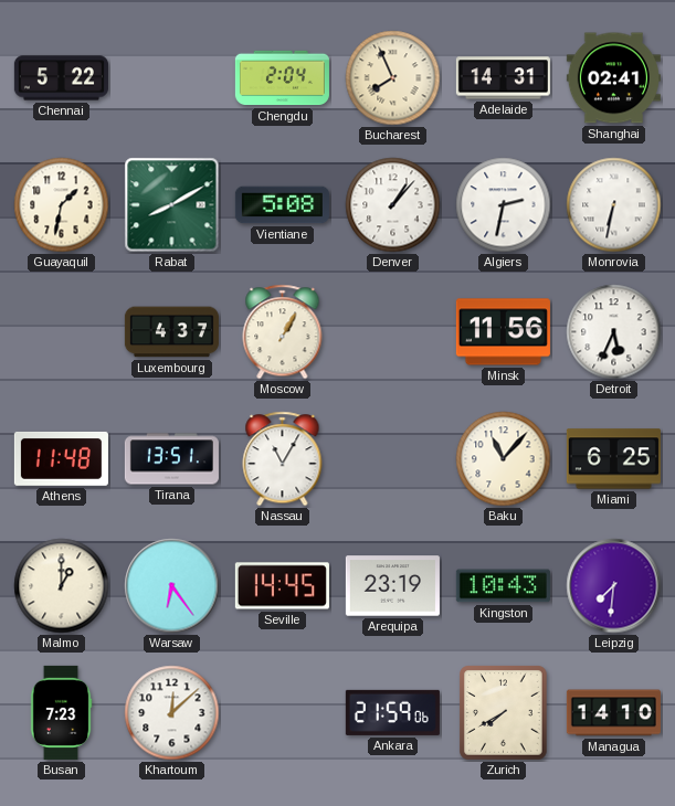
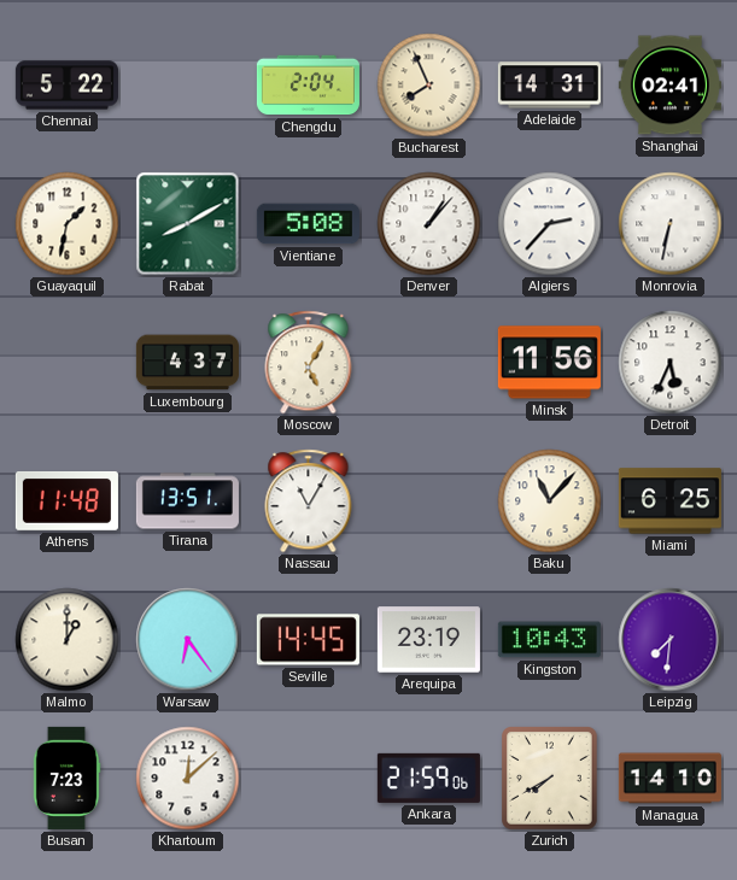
Algiers: 2:32 -> 2:37
Moscow: 1:05 -> 5:05
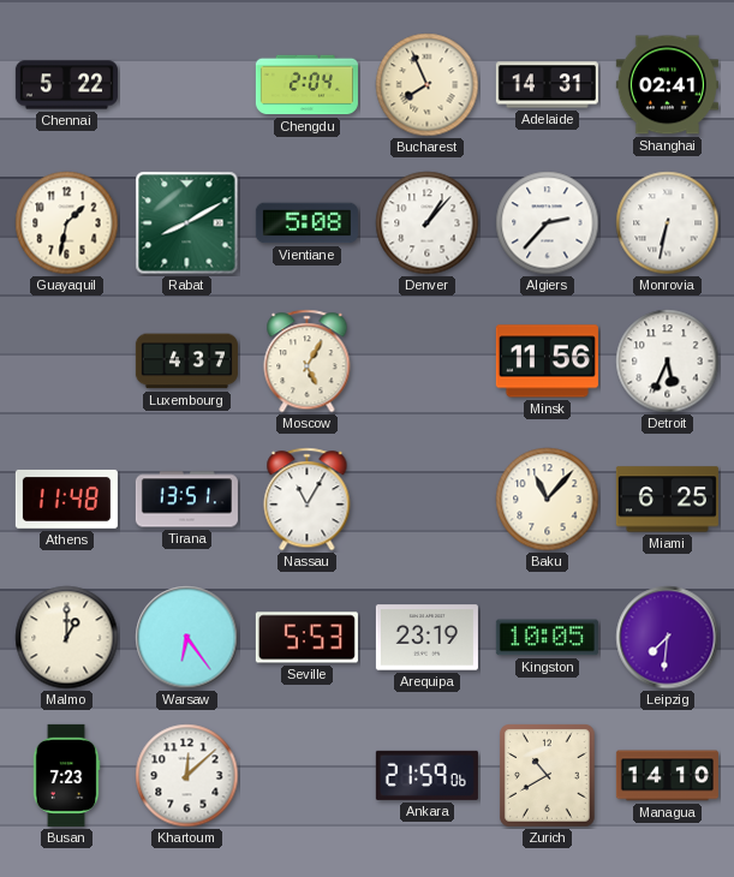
Seville: 14:45 -> 5:53
Kingston: 10:43 -> 10:05
Zurich: 7:40 -> 10:40
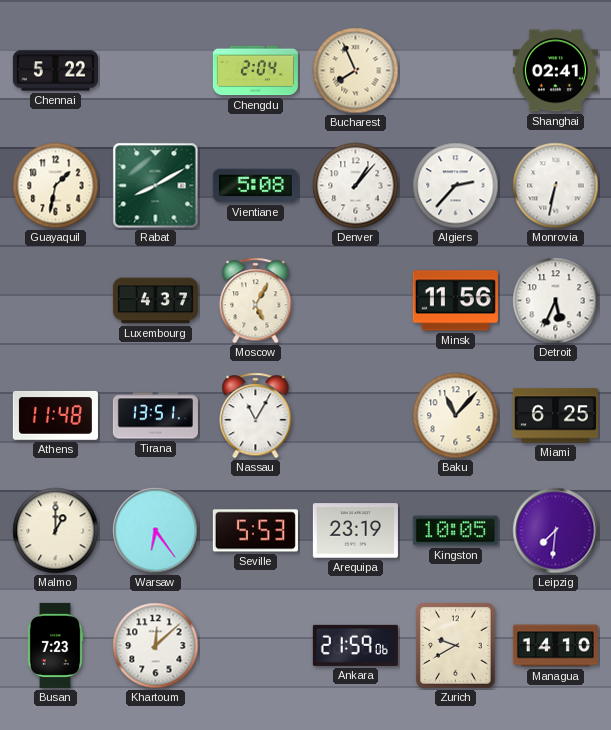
Adelaide: 14:31 -> none
Zurich: 10:40 -> 9:40
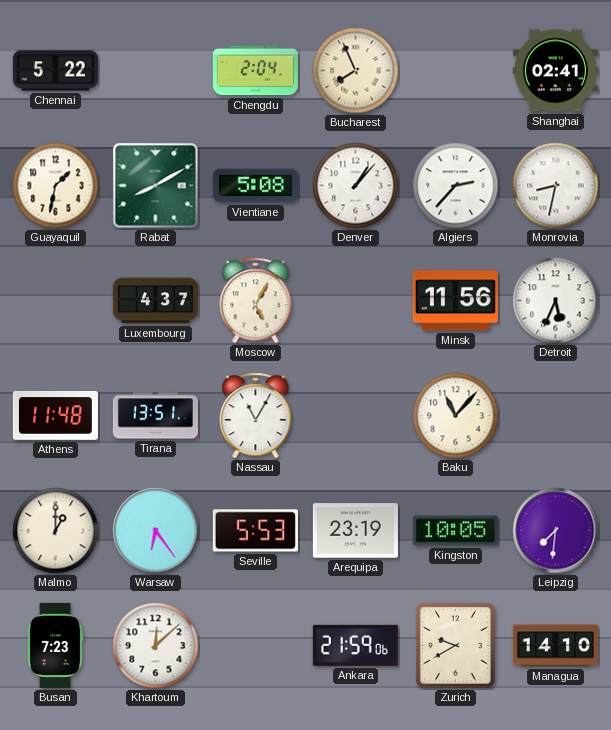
Monrovia: 6:32 -> 8:32
Miami: 6:25 -> none
